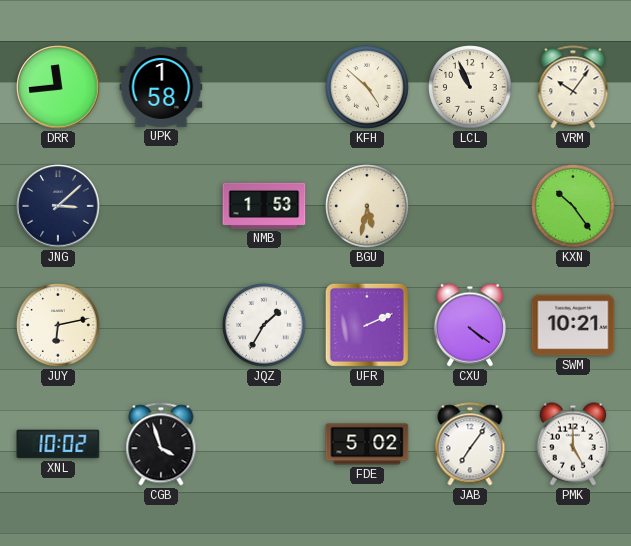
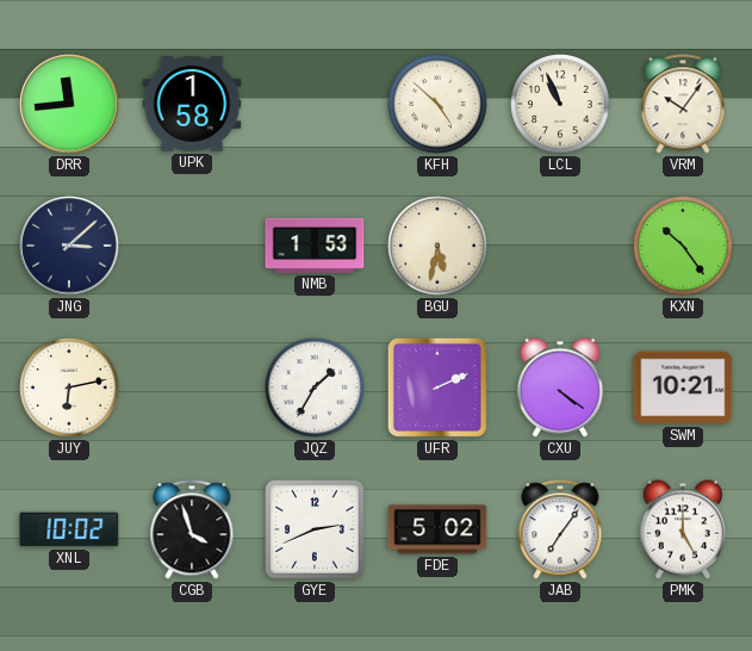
GYE: none -> 2:41
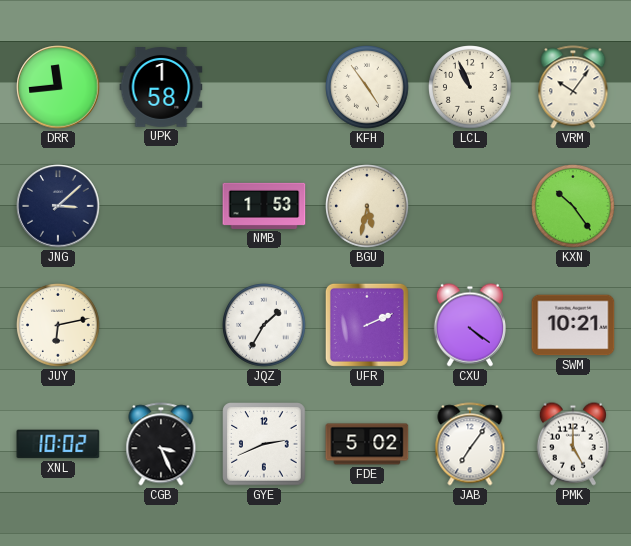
KFH: 4:52 -> 4:54
CGB: 3:57 -> 3:26
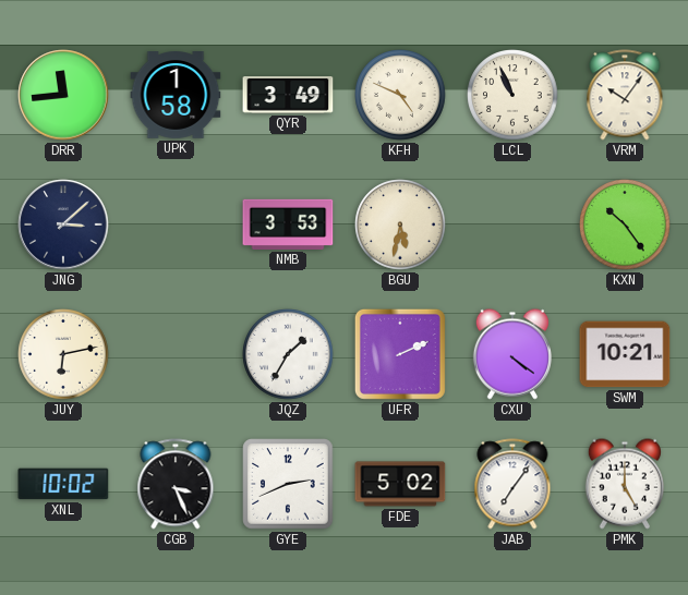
QYR: none -> 3:49
KFH: 4:54 -> 4:49
NMB: 1:53 -> 3:53
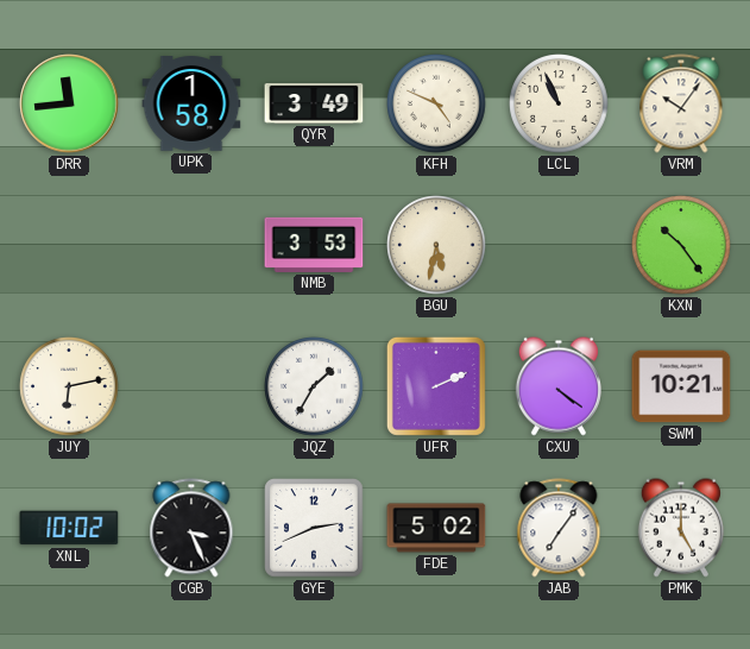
JNG: 3:08 -> none
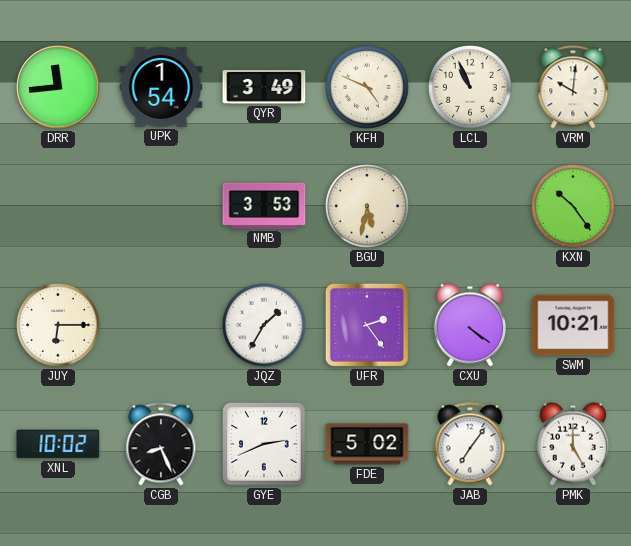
UPK: 1:58 -> 1:54
VRM: 10:06 -> 10:01
JUY: 6:13 -> 6:15
UFR: 2:11 -> 2:24
CGB: 3:26 -> 8:26
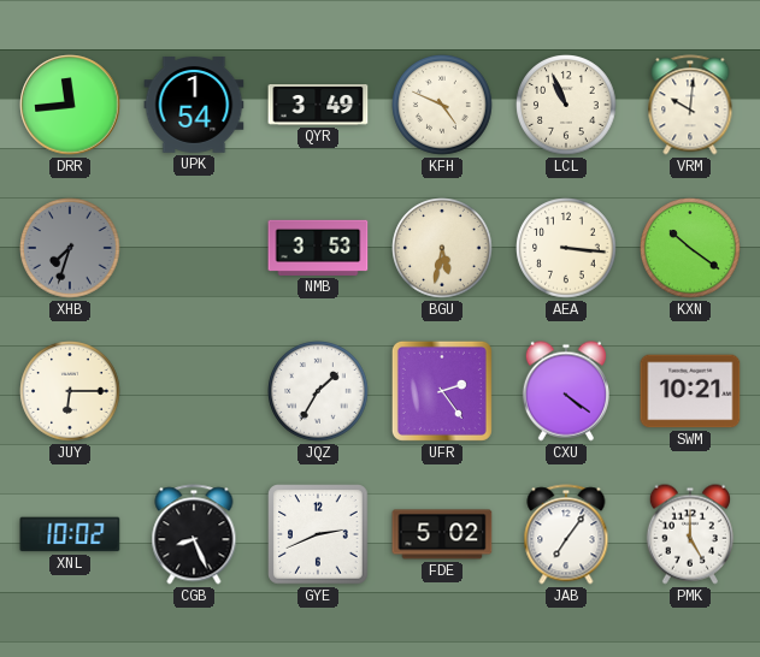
XHB: none -> 7:33
AEA: none -> 3:16
KXN: 10:24 -> 10:21
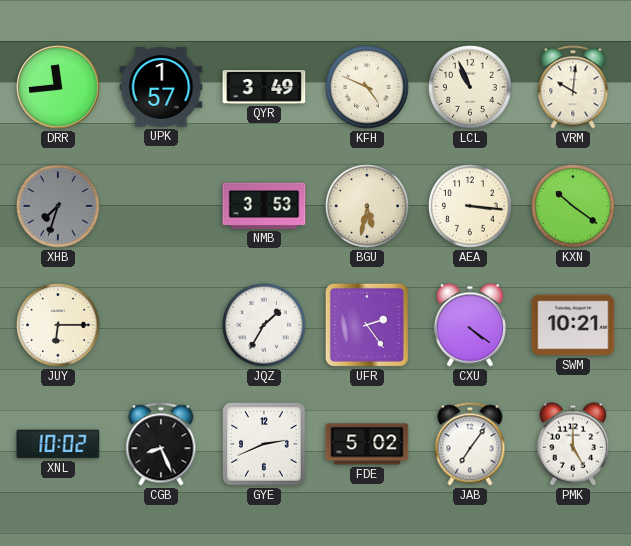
UPK: 1:54 -> 1:57
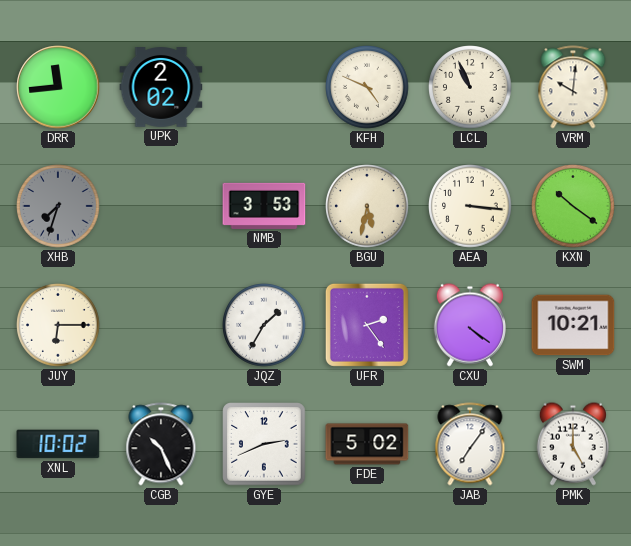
UPK: 1:57 -> 2:02
QYR: 3:49 -> none
CGB: 8:26 -> 10:26
